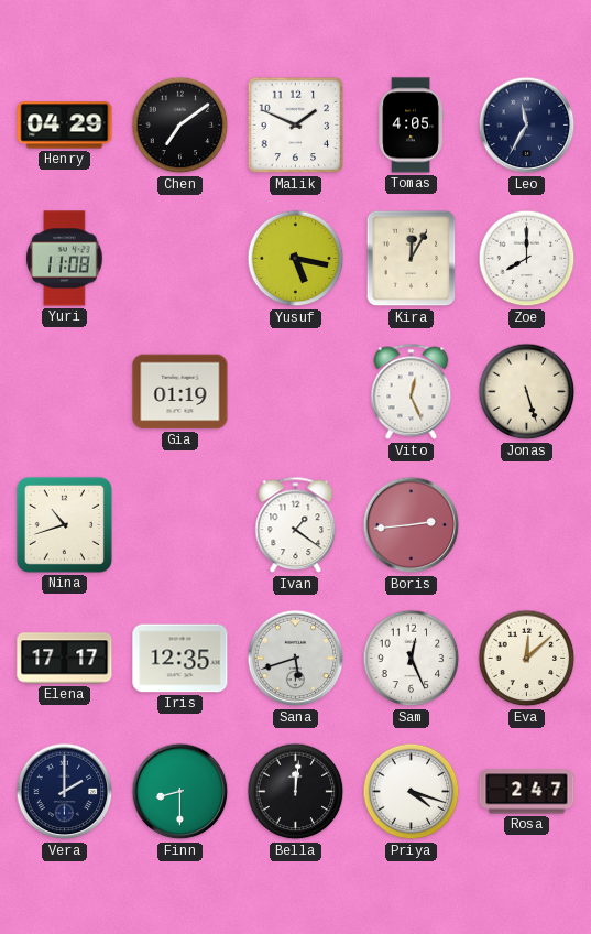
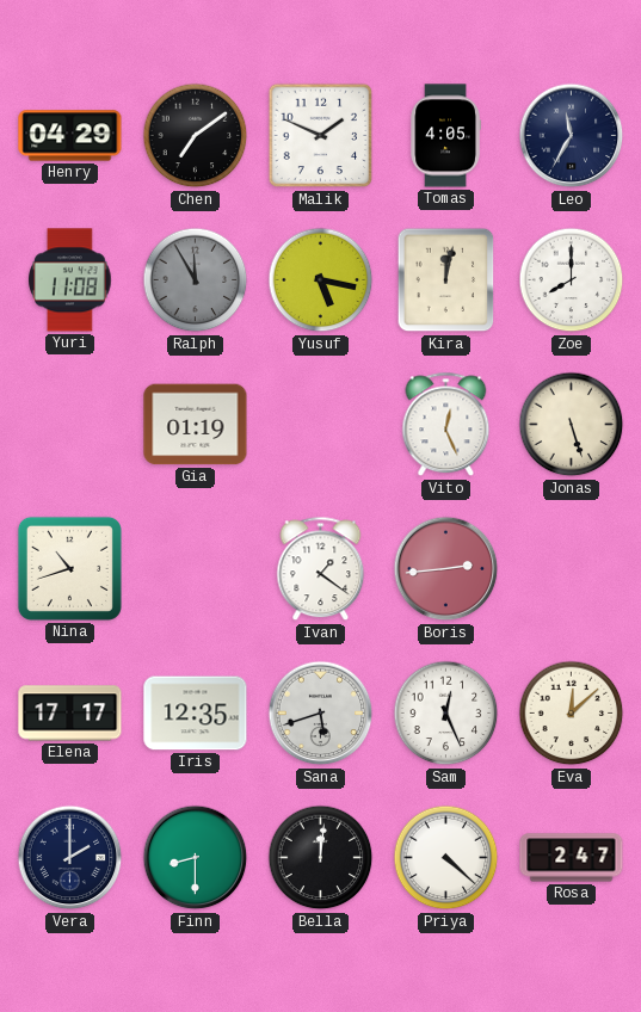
Ralph: none -> 11:55
Kira: 12:05 -> 12:02
Priya: 4:18 -> 4:22
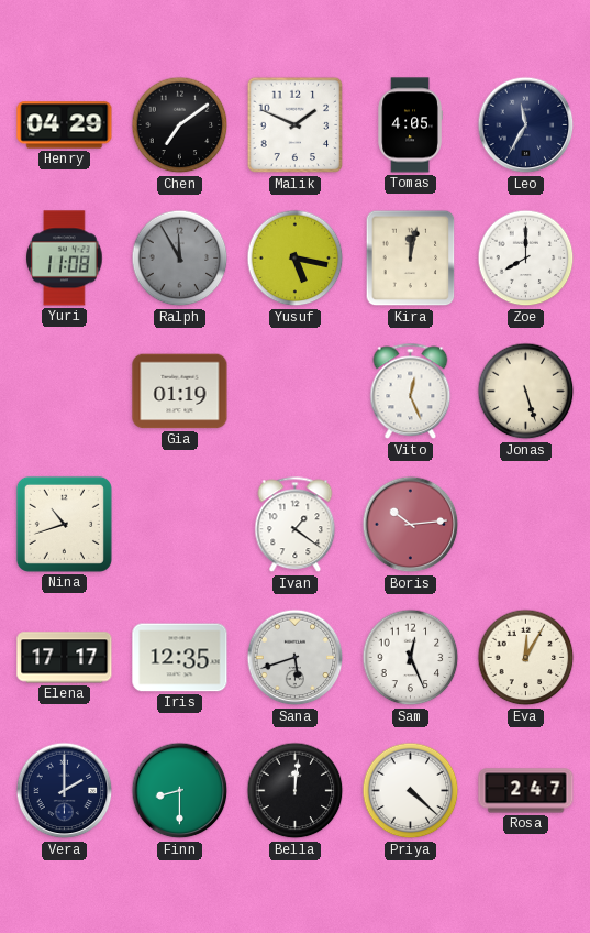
Boris: 2:44 -> 10:14
Eva: 12:08 -> 12:05
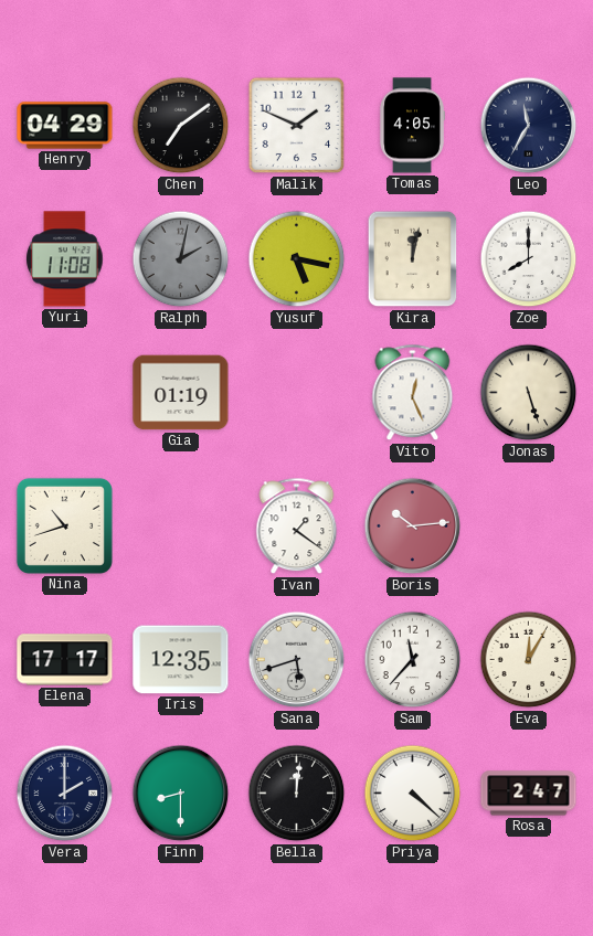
Ralph: 11:55 -> 2:02
Sam: 12:26 -> 11:37
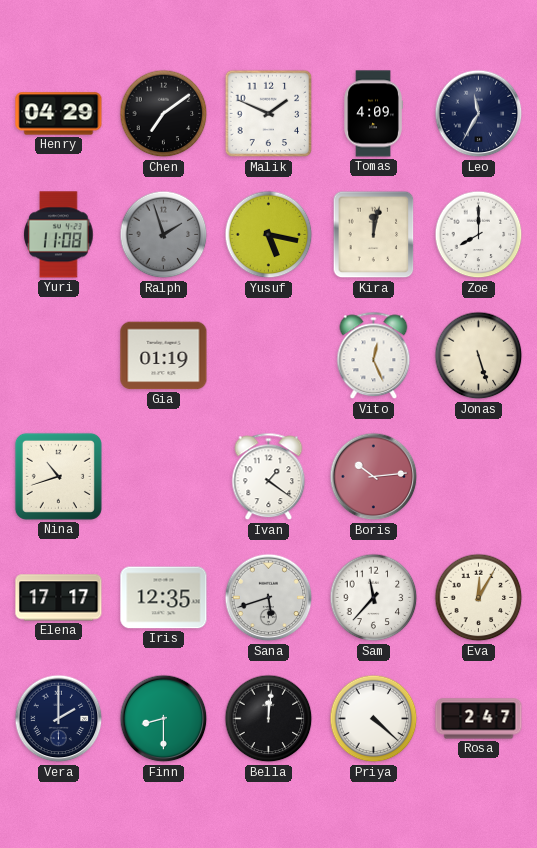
Tomas: 4:05 -> 4:09
Ralph: 2:02 -> 1:57
